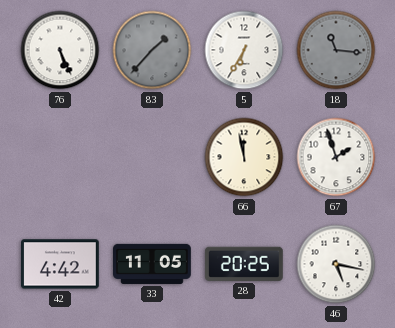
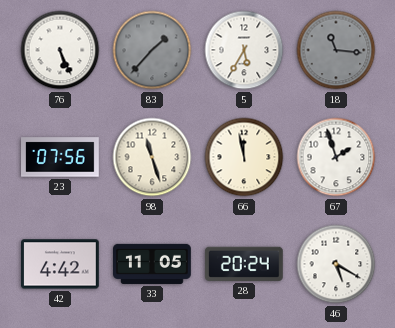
5: 6:35 -> 5:35
23: none -> 07:56
98: none -> 11:27
28: 20:25 -> 20:24
46: 5:17 -> 5:20
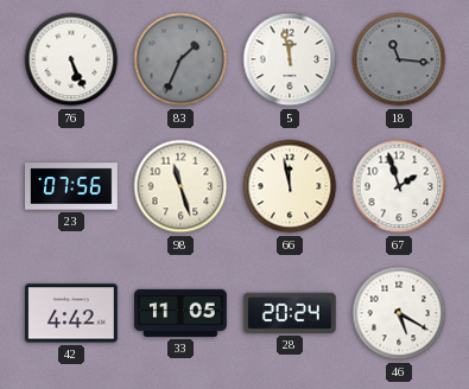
83: 1:37 -> 1:34
5: 5:35 -> 11:58
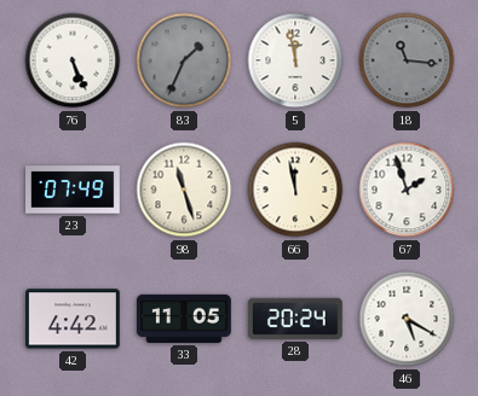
23: 07:56 -> 07:49
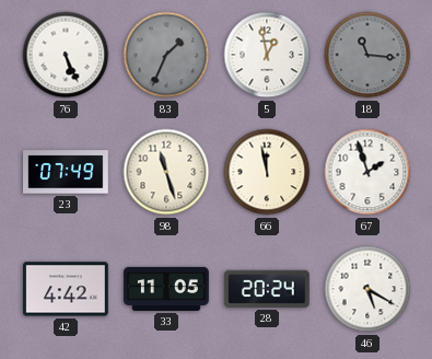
5: 11:58 -> 12:58
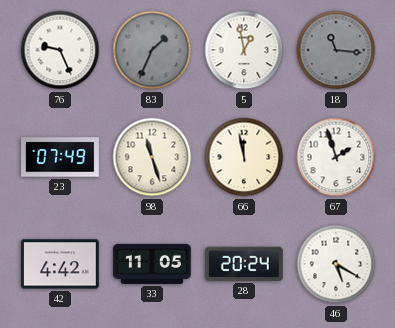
76: 5:26 -> 9:26
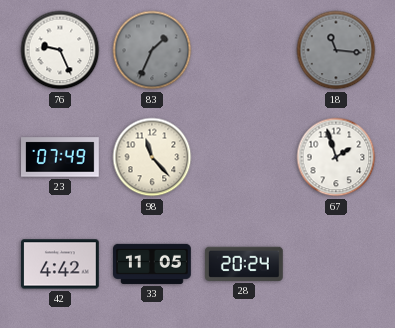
5: 12:58 -> none
98: 11:27 -> 11:23
66: 11:58 -> none
46: 5:20 -> none
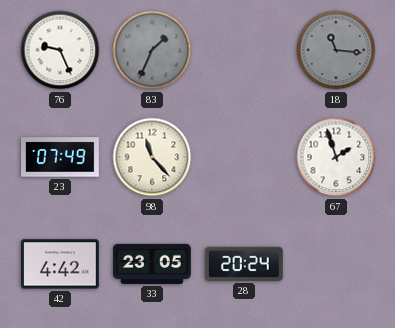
33: 11:05 -> 23:05
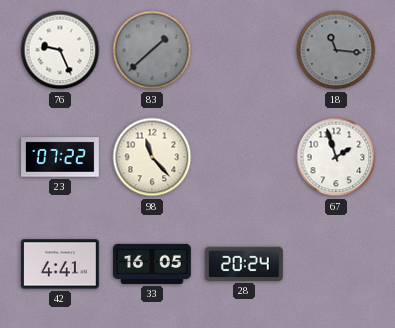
83: 1:34 -> 1:38
23: 07:49 -> 07:22
42: 4:42 -> 4:41
33: 23:05 -> 16:05
